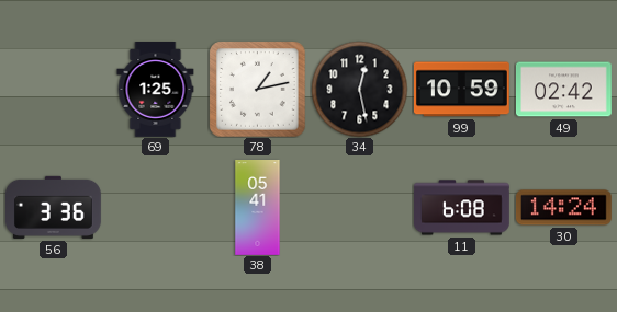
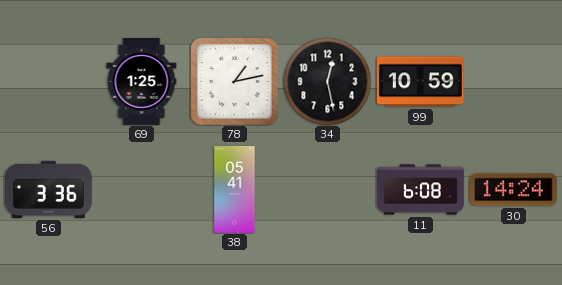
49: 02:42 -> none
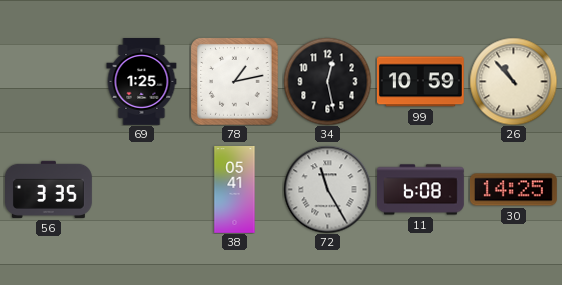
26: none -> 10:53
56: 3:36 -> 3:35
72: none -> 11:25
30: 14:24 -> 14:25
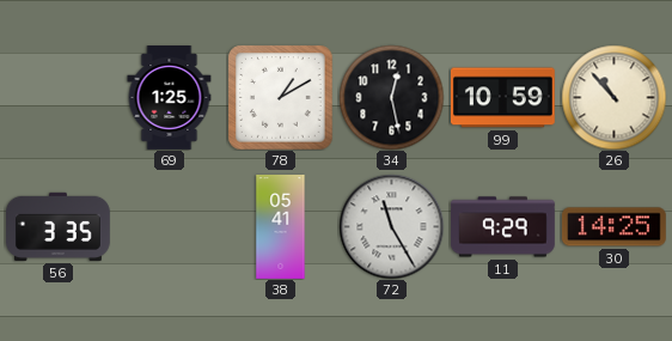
78: 1:13 -> 1:10
11: 6:08 -> 9:29
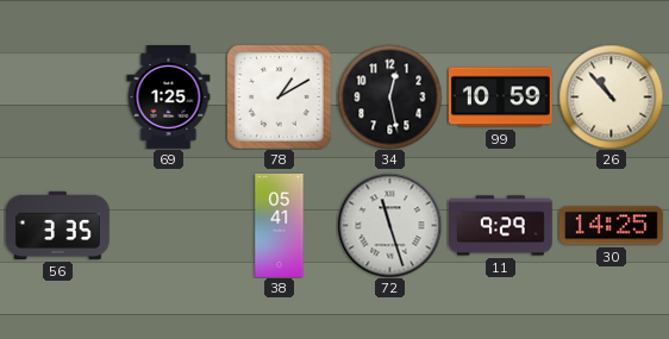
72: 11:25 -> 11:27
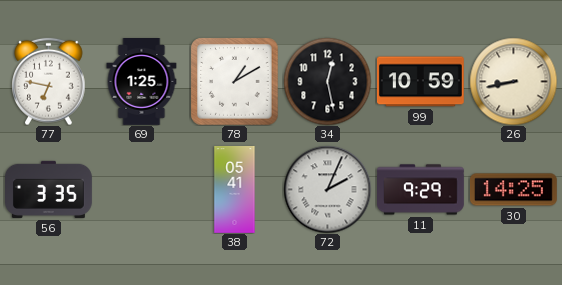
77: none -> 6:47
26: 10:53 -> 8:43
72: 11:27 -> 2:04
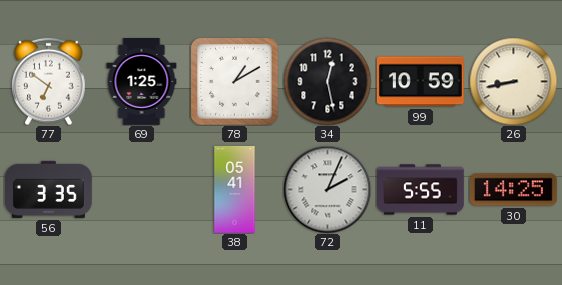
77: 6:47 -> 6:51
11: 9:29 -> 5:55
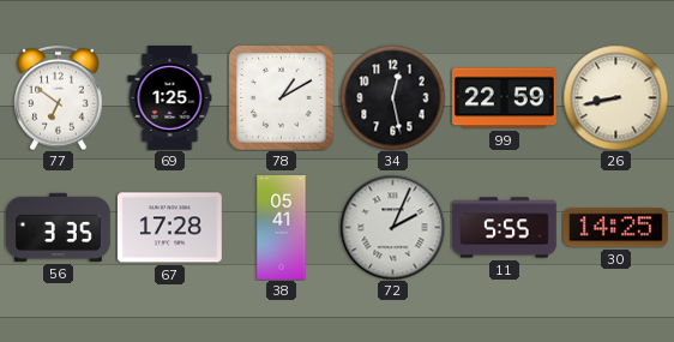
99: 10:59 -> 22:59
67: none -> 17:28
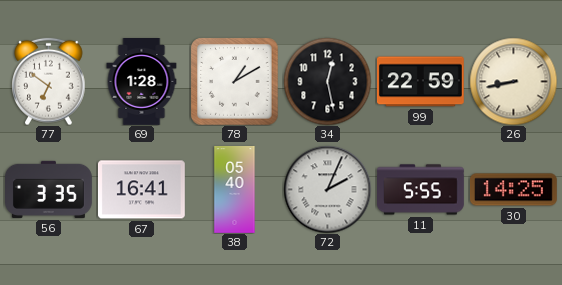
69: 1:25 -> 1:28
67: 17:28 -> 16:41
38: 05:41 -> 05:40
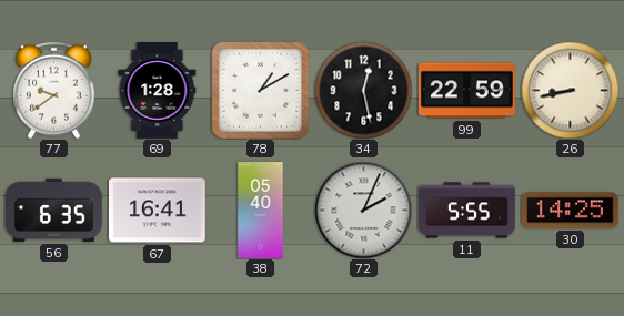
77: 6:51 -> 9:39
56: 3:35 -> 6:35
